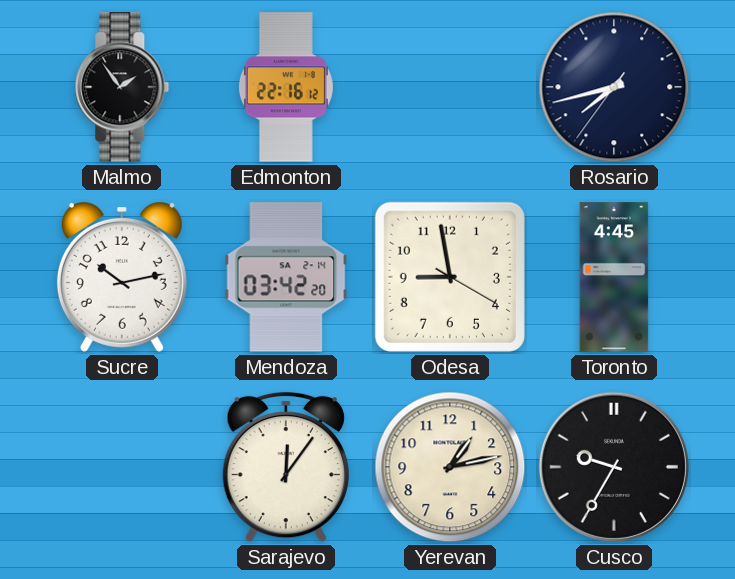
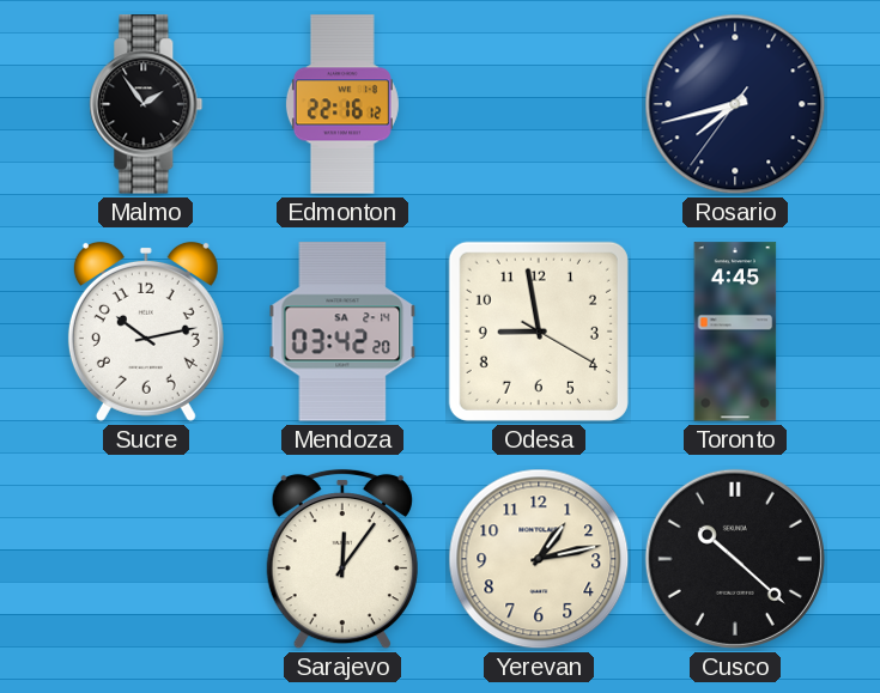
Cusco: 9:35 -> 10:22
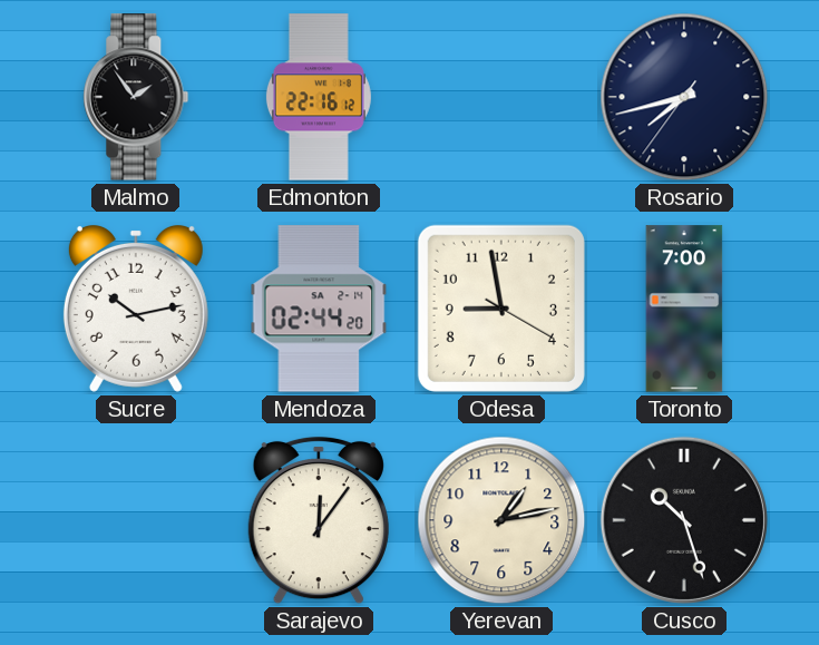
Mendoza: 03:42 -> 02:44
Toronto: 4:45 -> 7:00
Cusco: 10:22 -> 10:27
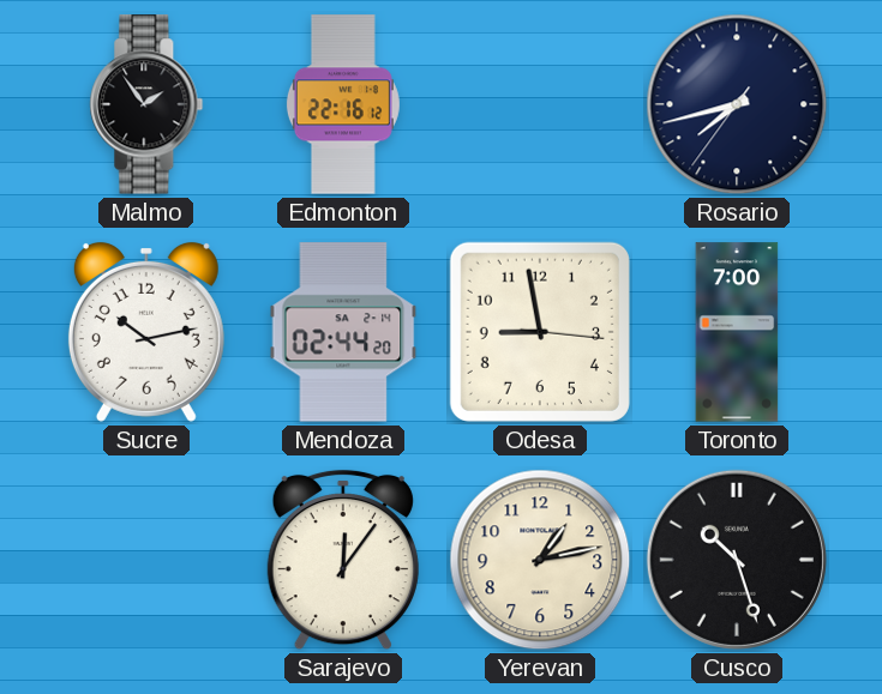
Odesa: 8:58:20 -> 8:58:16
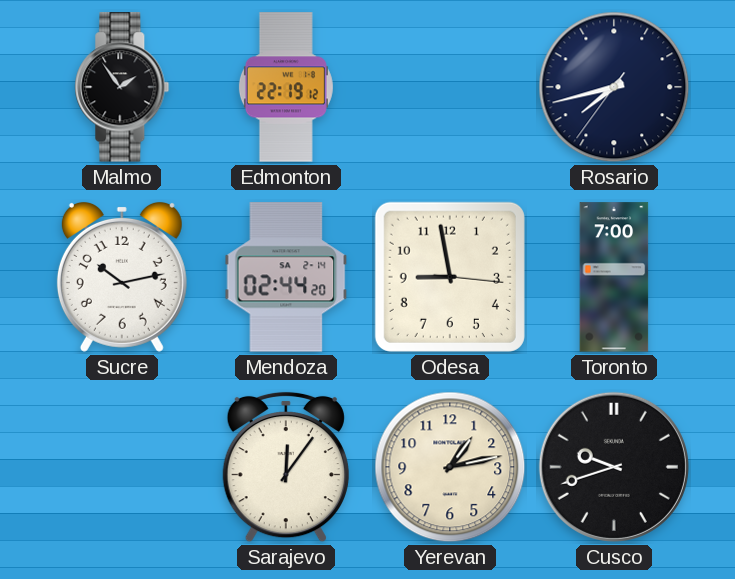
Edmonton: 22:16 -> 22:19
Cusco: 10:27 -> 9:42
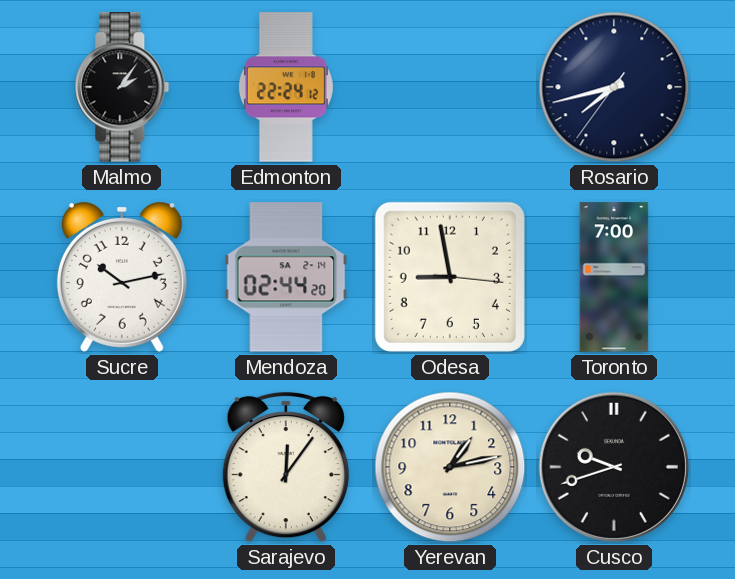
Malmo: 1:54 -> 2:06
Edmonton: 22:19 -> 22:24
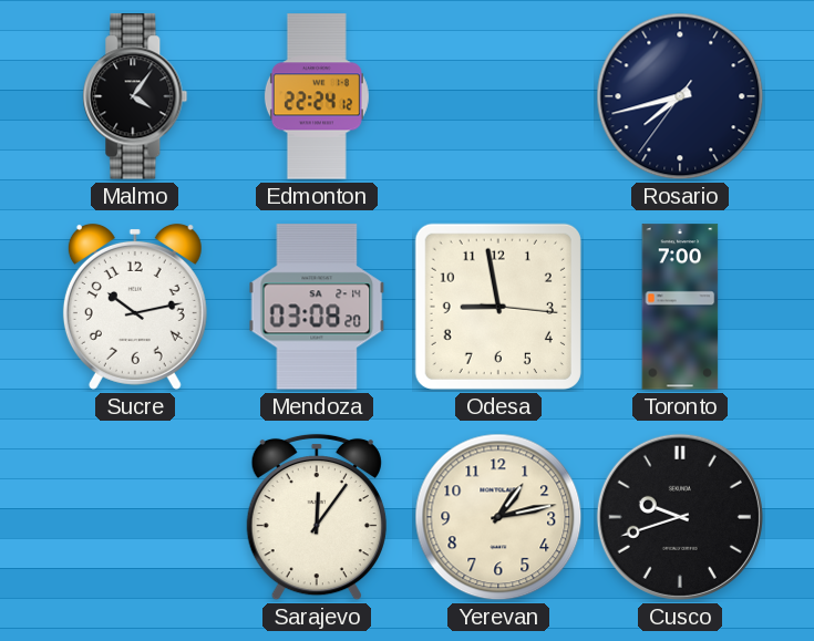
Malmo: 2:06 -> 4:06
Mendoza: 02:44 -> 03:08
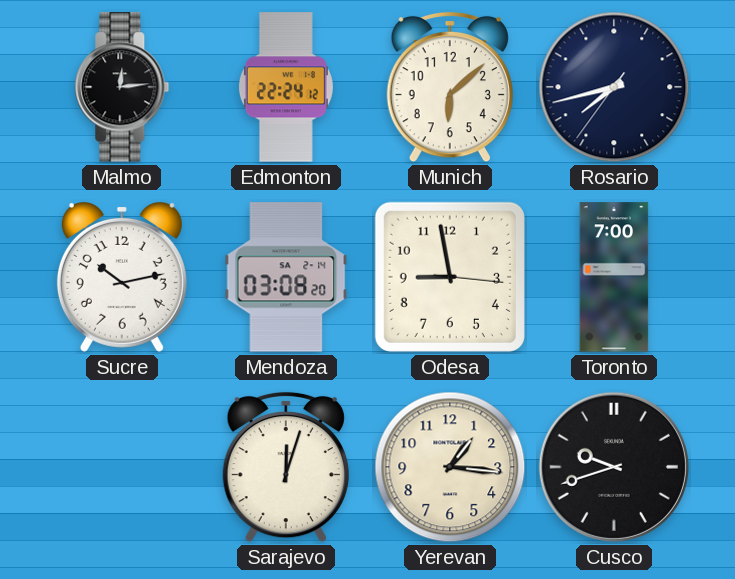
Malmo: 4:06 -> 12:14
Munich: none -> 6:08
Sarajevo: 12:06 -> 12:03
Yerevan: 1:13 -> 1:16
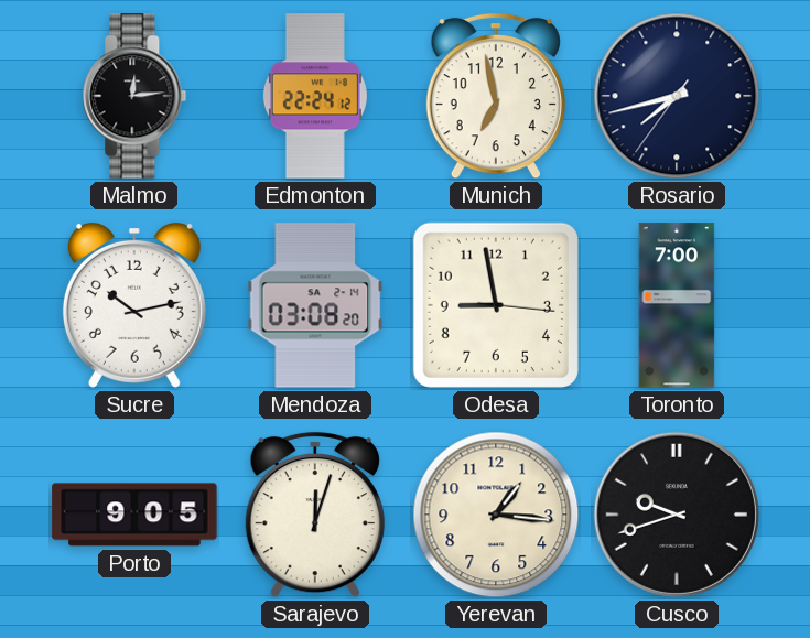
Munich: 6:08 -> 6:58
Porto: none -> 9:05
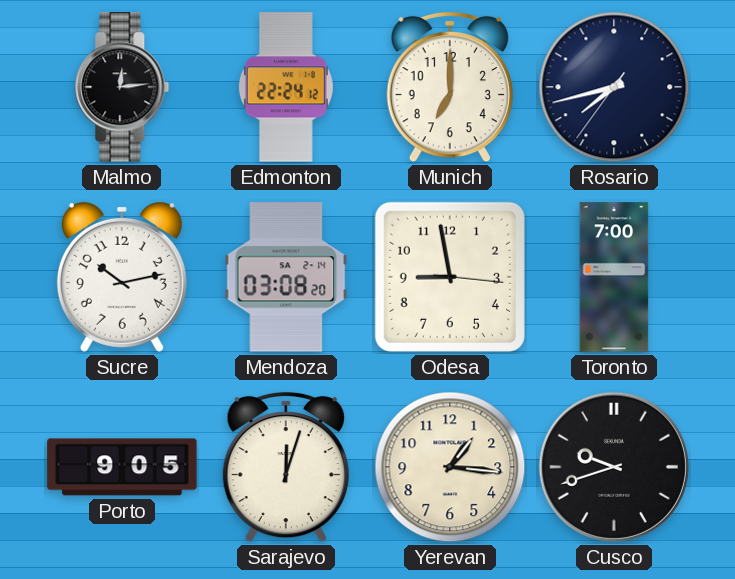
Munich: 6:58 -> 7:00
